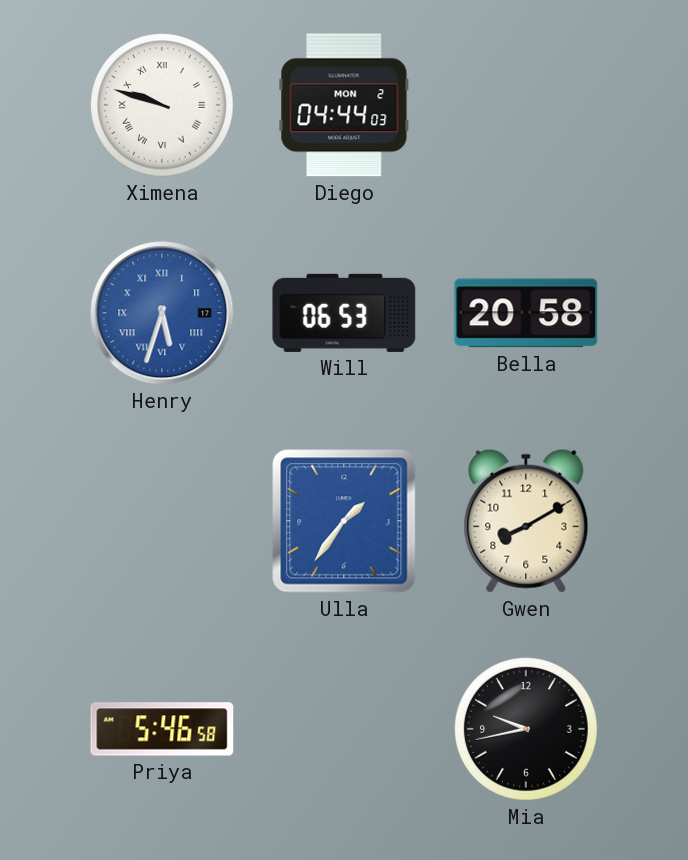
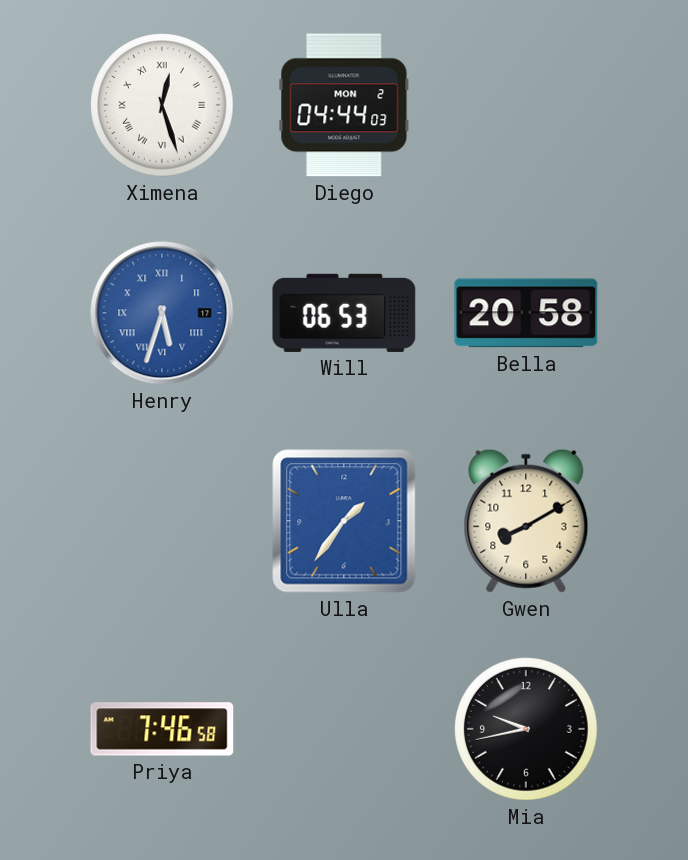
Ximena: 9:48 -> 12:27
Priya: 5:46 -> 7:46
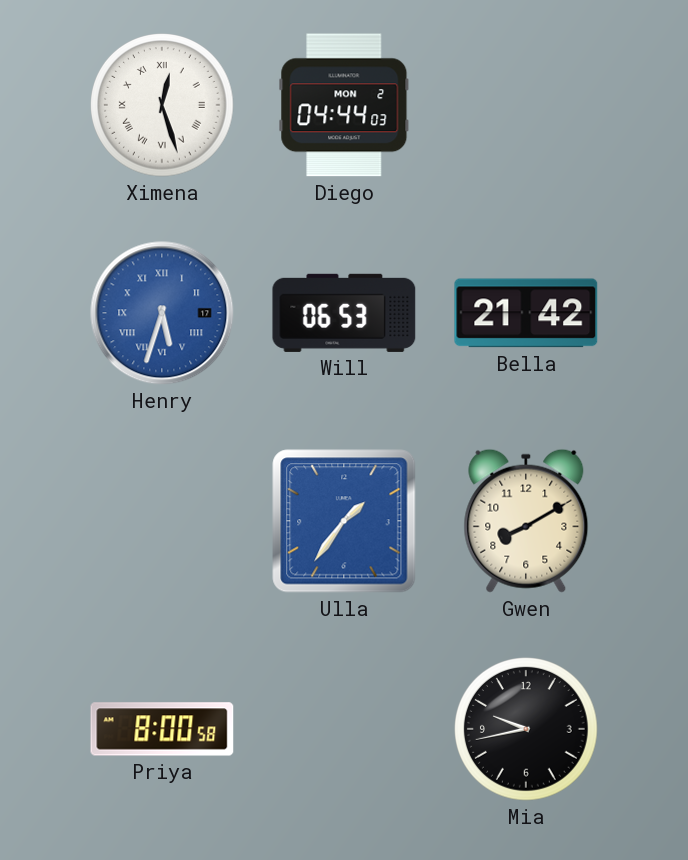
Bella: 20:58 -> 21:42
Priya: 7:46 -> 8:00
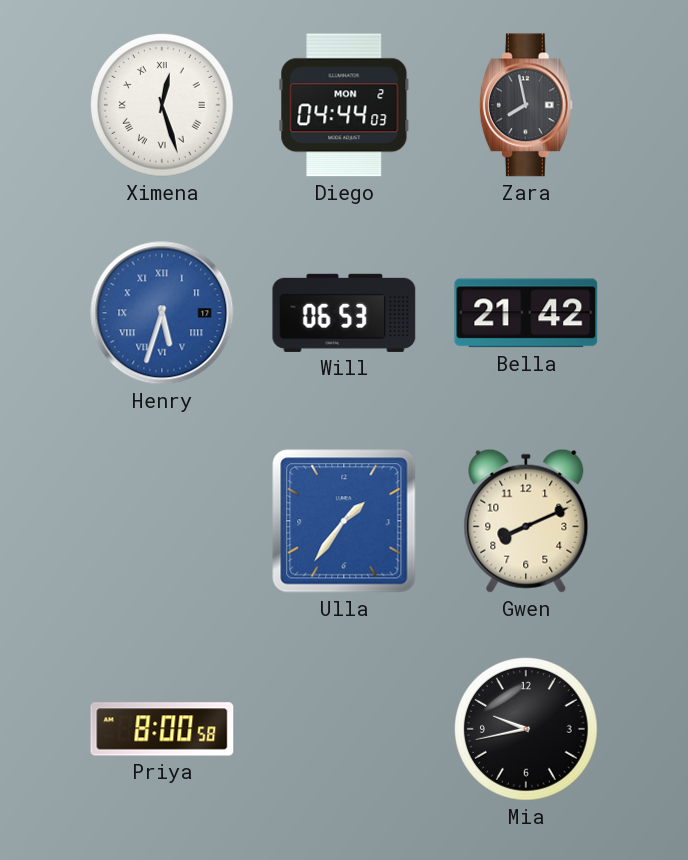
Zara: none -> 7:58
Gwen: 8:10 -> 8:11
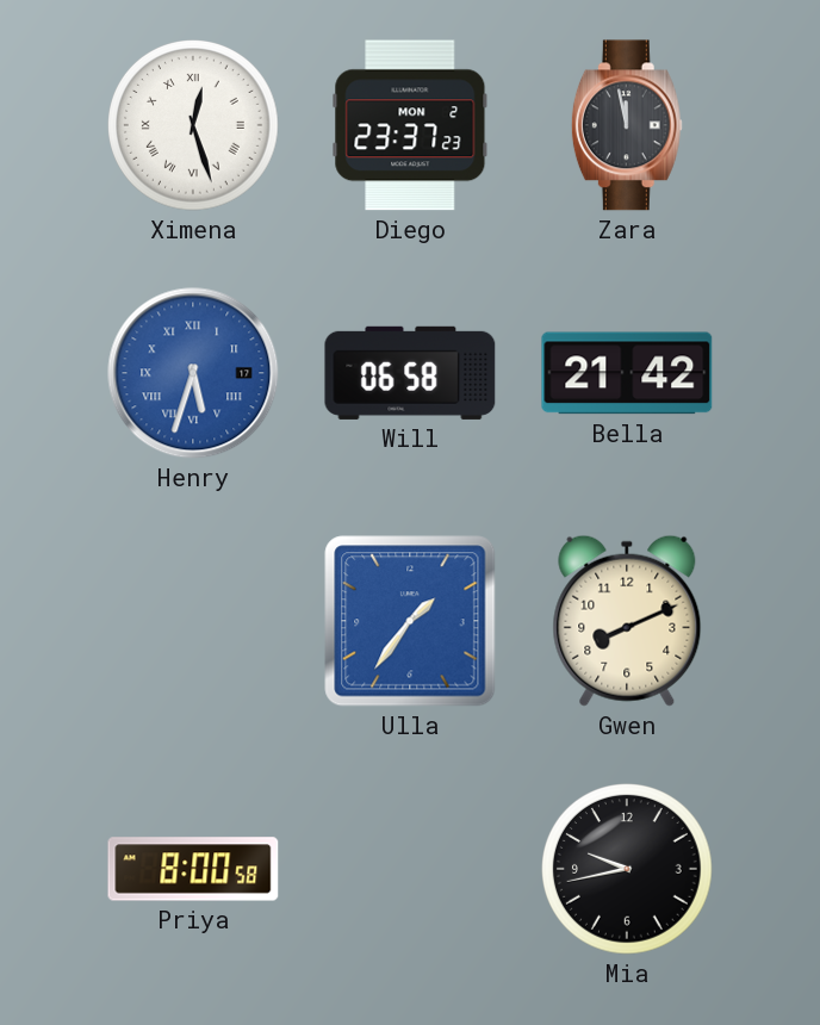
Diego: 04:44 -> 23:37
Zara: 7:58 -> 11:58
Will: 06:53 -> 06:58
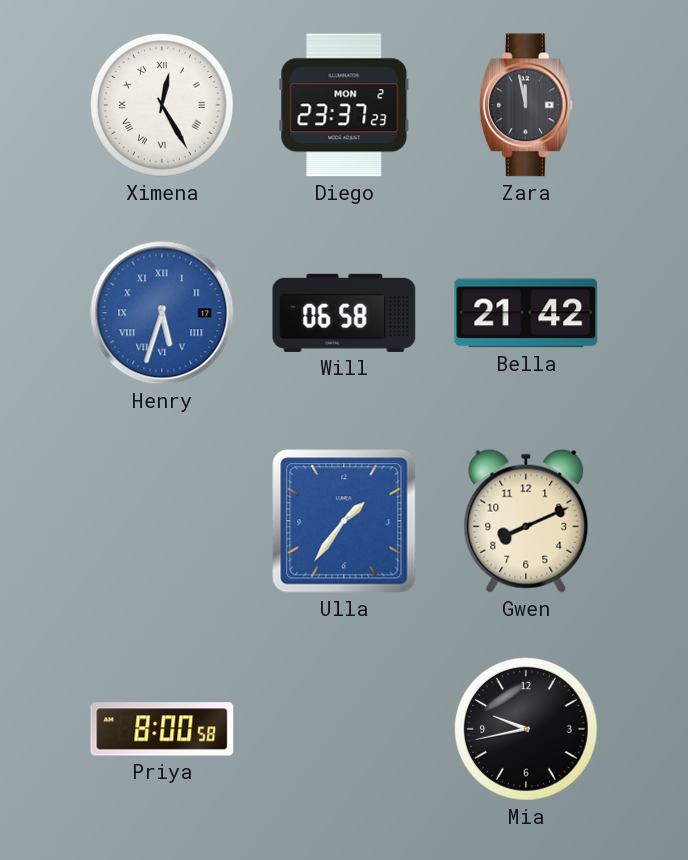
Ximena: 12:27 -> 12:25
